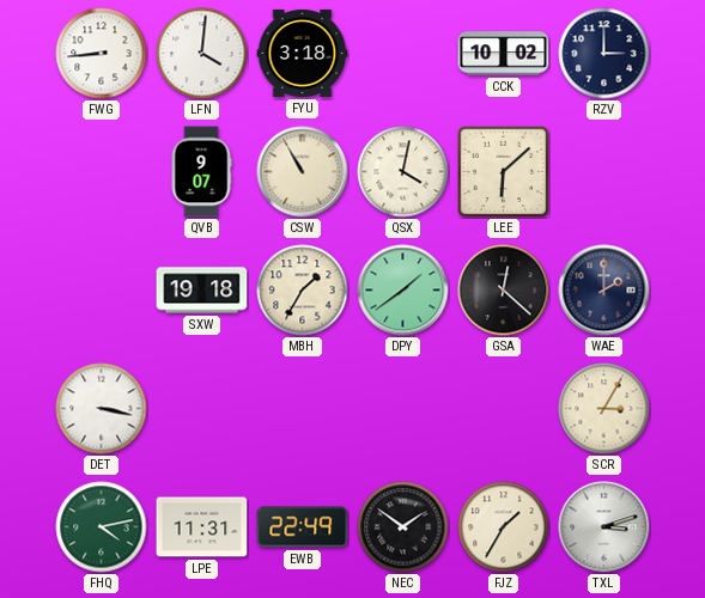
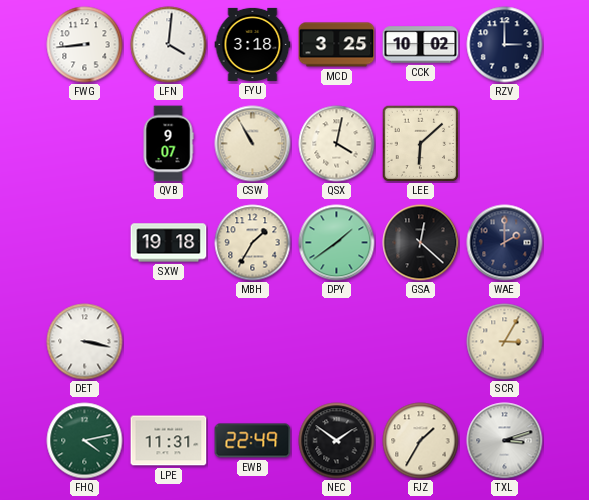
MCD: none -> 3:25
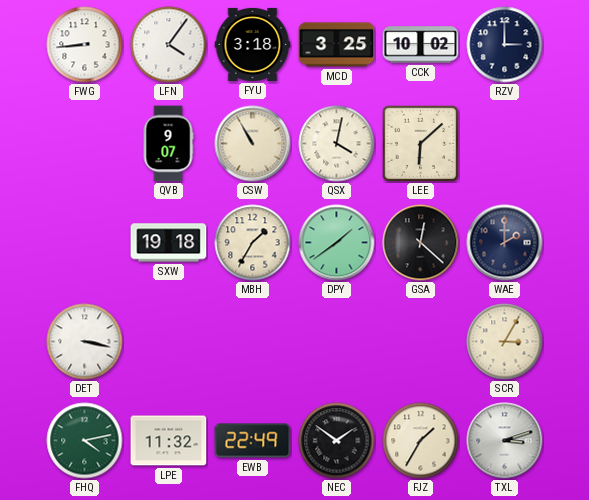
LFN: 4:01 -> 4:06
LPE: 11:31 -> 11:32
